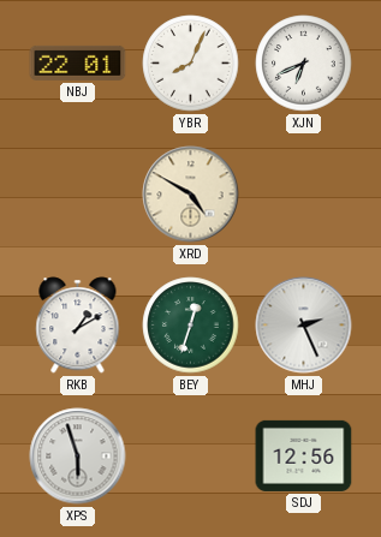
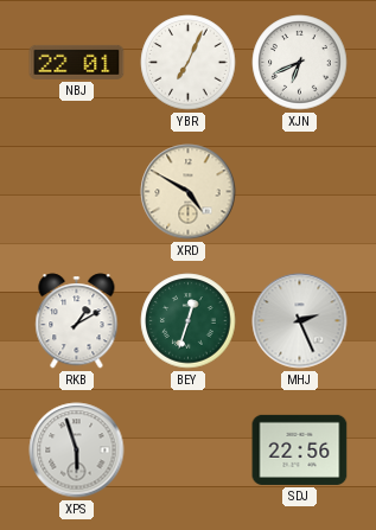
YBR: 8:04 -> 7:04
SDJ: 12:56 -> 22:56
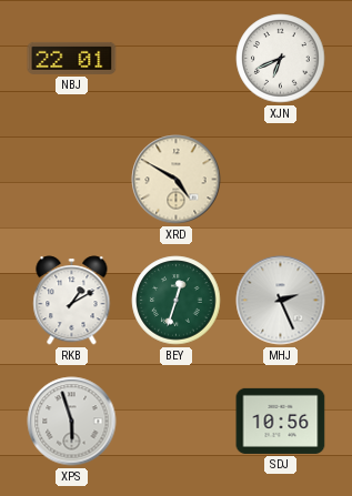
YBR: 7:04 -> none
SDJ: 22:56 -> 10:56
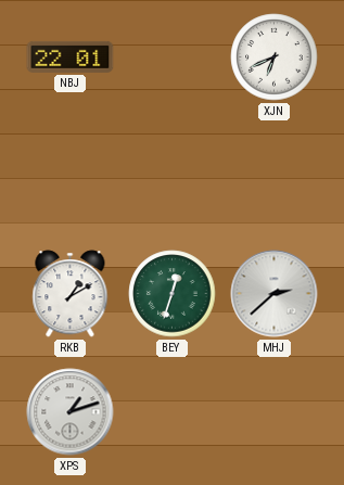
XRD: 4:50 -> none
MHJ: 2:26 -> 2:38
XPS: 5:57 -> 1:12
SDJ: 10:56 -> none
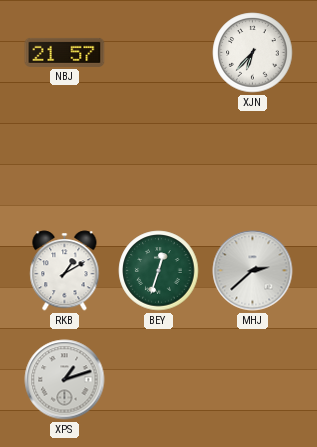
NBJ: 22:01 -> 21:57
XJN: 6:41 -> 6:37
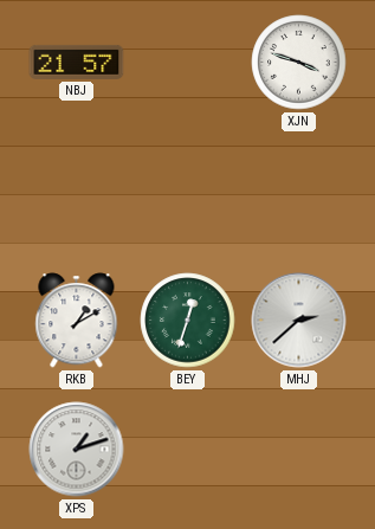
XJN: 6:37 -> 3:48
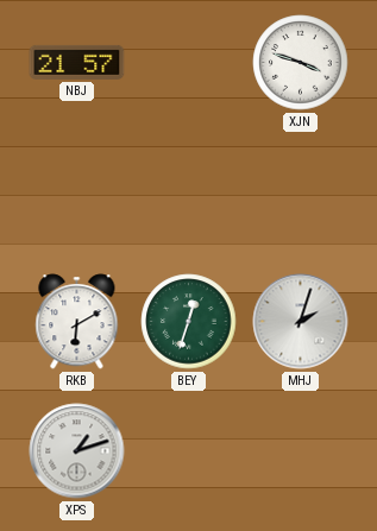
RKB: 1:10 -> 6:10
MHJ: 2:38 -> 2:03
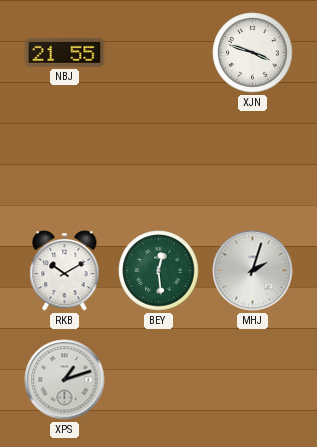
NBJ: 21:57 -> 21:55
RKB: 6:10 -> 10:10
BEY: 12:33 -> 12:29
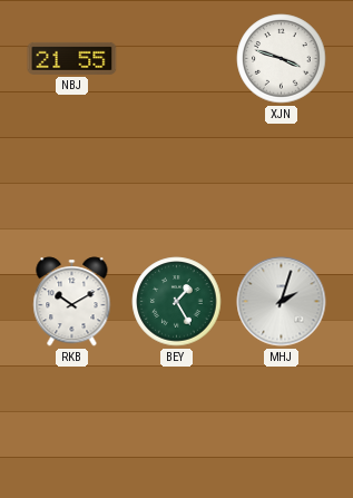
BEY: 12:29 -> 1:25
XPS: 1:12 -> none
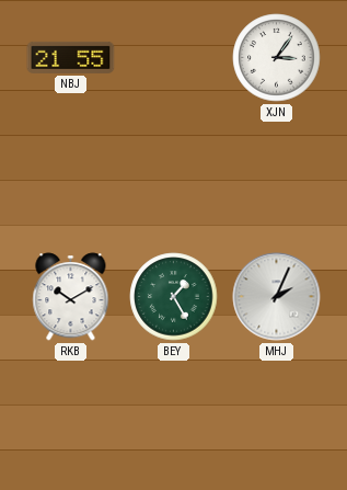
XJN: 3:48 -> 3:06
MHJ: 2:03 -> 2:04
